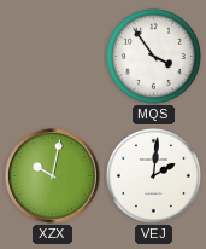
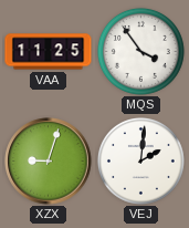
VAA: none -> 11:25
XZX: 10:02 -> 9:03
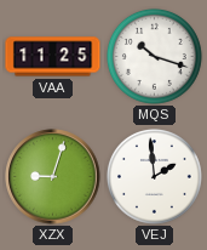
MQS: 3:54 -> 10:18
VEJ: 2:01 -> 1:59
